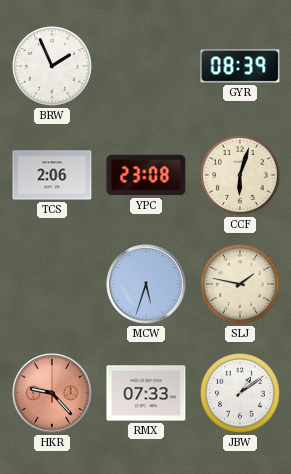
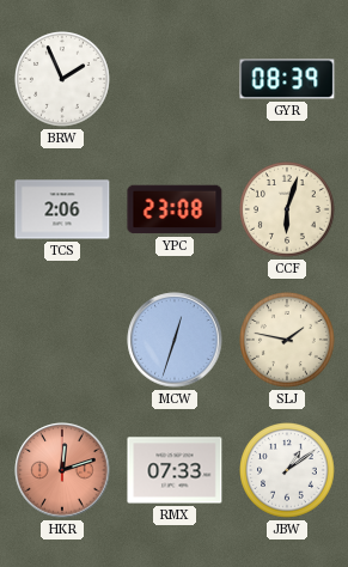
MCW: 5:33 -> 12:33
HKR: 9:23 -> 12:12
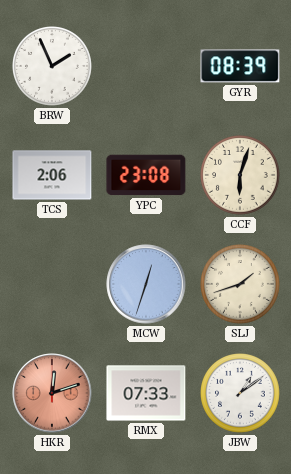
SLJ: 1:47 -> 1:42
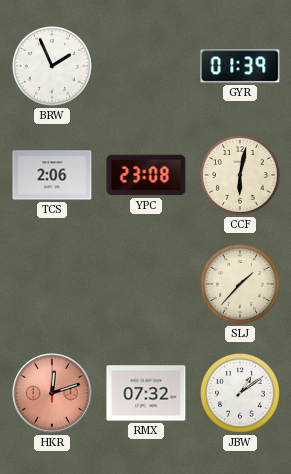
GYR: 08:39 -> 01:39
CCF: 6:03 -> 6:02
MCW: 12:33 -> none
SLJ: 1:42 -> 1:37
RMX: 07:33 -> 07:32
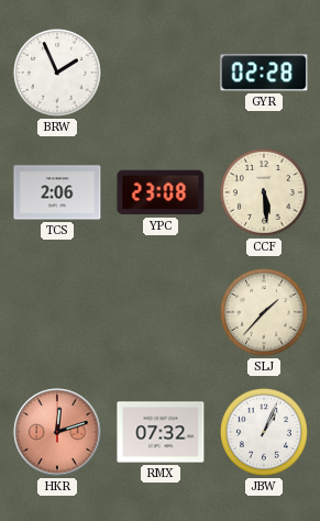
GYR: 01:39 -> 02:28
CCF: 6:02 -> 5:29
JBW: 1:09 -> 1:04
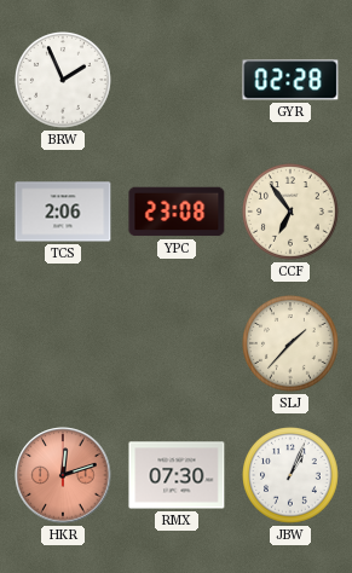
CCF: 5:29 -> 6:54
RMX: 07:32 -> 07:30
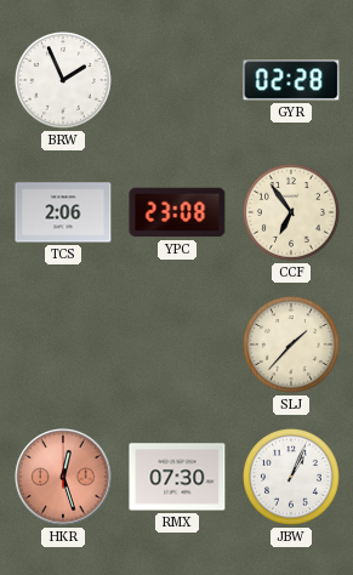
HKR: 12:12 -> 12:27
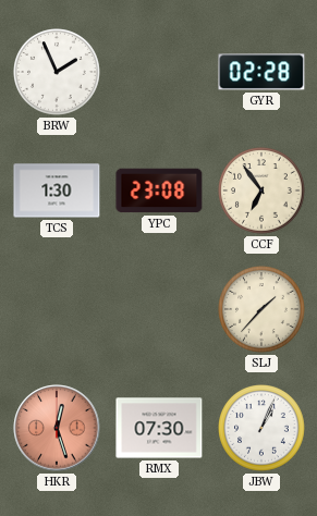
TCS: 2:06 -> 1:30
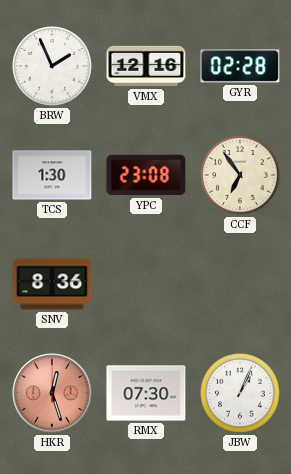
VMX: none -> 12:16
SNV: none -> 8:36
SLJ: 1:37 -> none
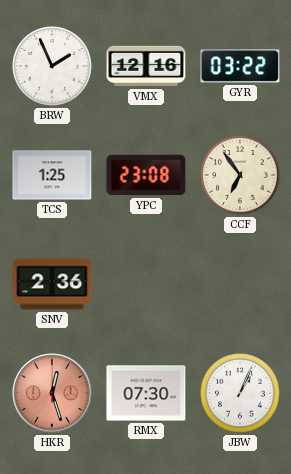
GYR: 02:28 -> 03:22
TCS: 1:30 -> 1:25
SNV: 8:36 -> 2:36
